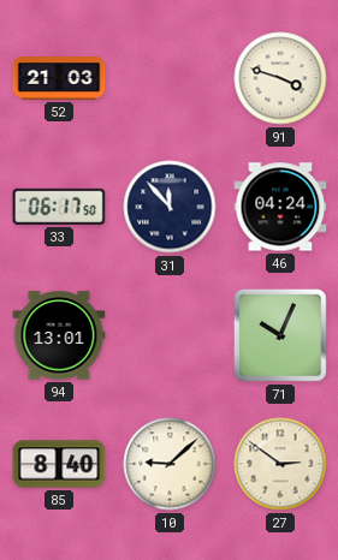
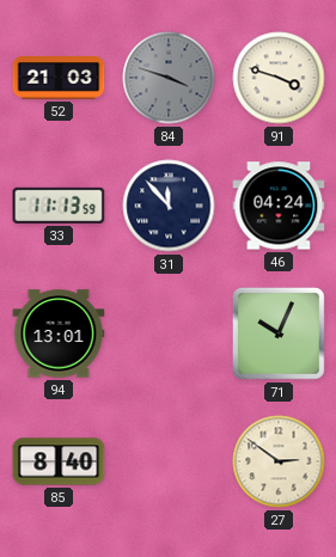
84: none -> 3:48
33: 06:17 -> 11:13
10: 9:08 -> none
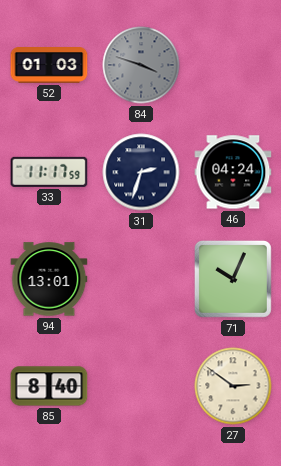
52: 21:03 -> 01:03
91: 3:48 -> none
33: 11:13 -> 11:17
31: 11:53 -> 2:33
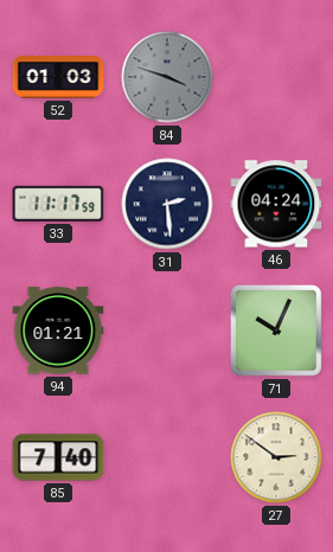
31: 2:33 -> 2:29
94: 13:01 -> 01:21
85: 8:40 -> 7:40
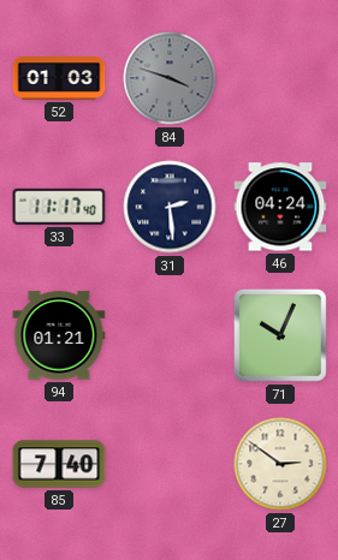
33: 11:17:59 -> 11:17:40
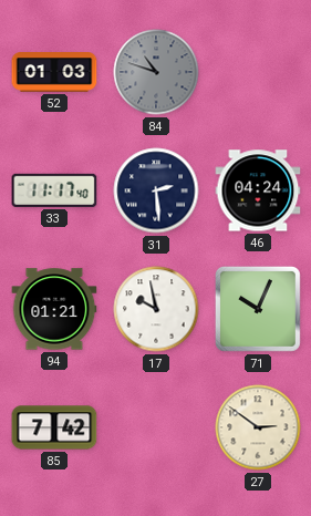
84: 3:48 -> 10:48
17: none -> 9:58
85: 7:40 -> 7:42
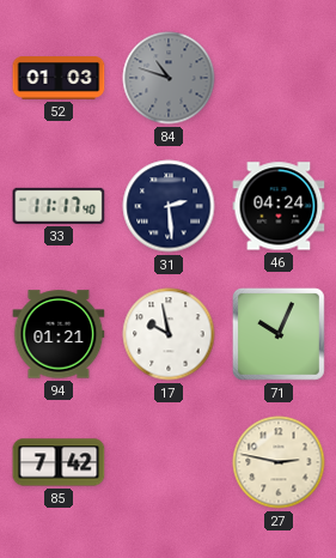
27: 2:51 -> 2:47
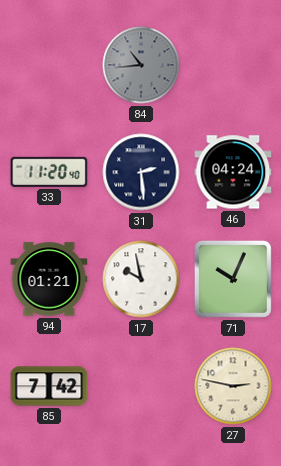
52: 01:03 -> none
84: 10:48 -> 10:44
33: 11:17 -> 11:20
